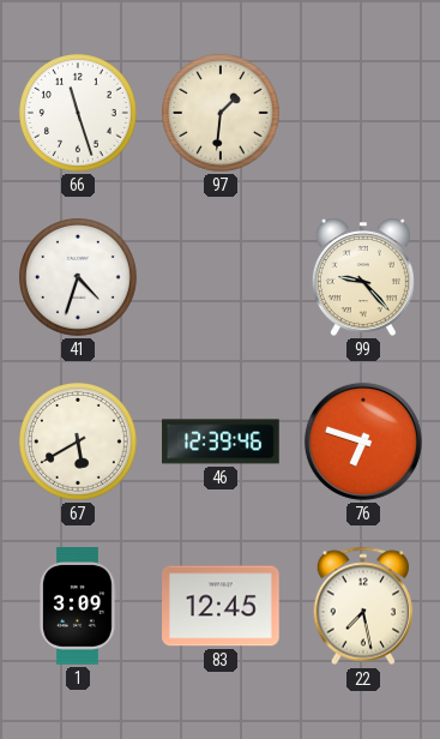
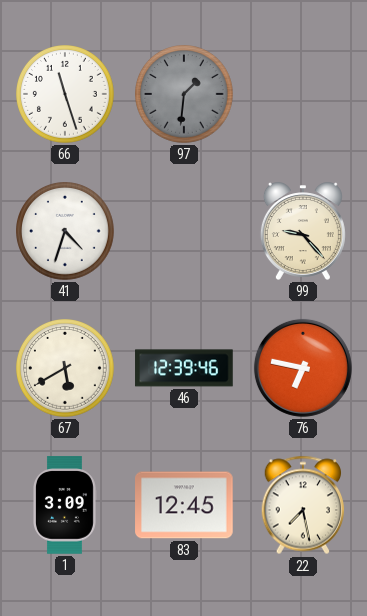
97 dial: cream -> grey
76: 6:48 -> 6:47
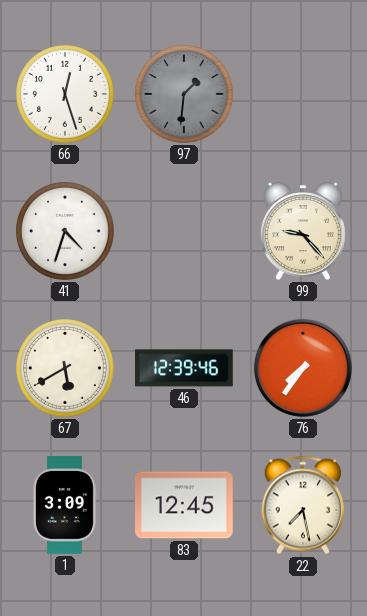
66: 11:27 -> 12:27
76: 6:47 -> 7:36
